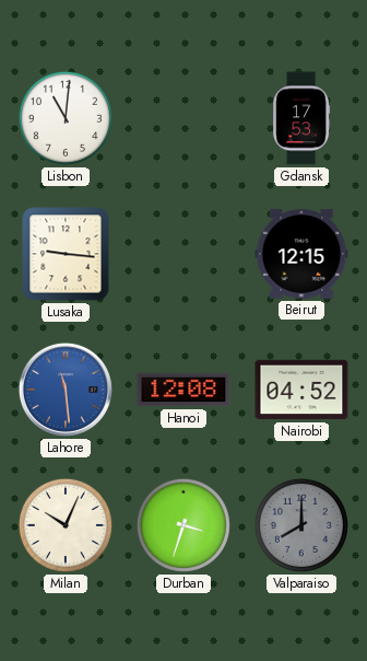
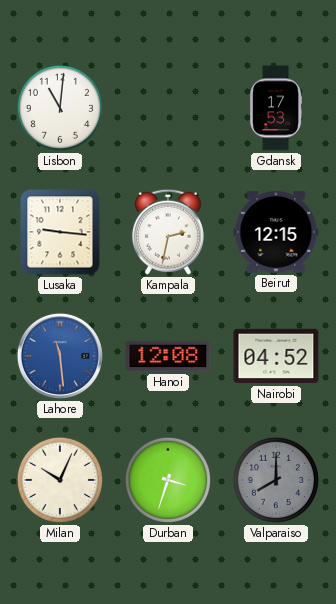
Kampala: none -> 2:32
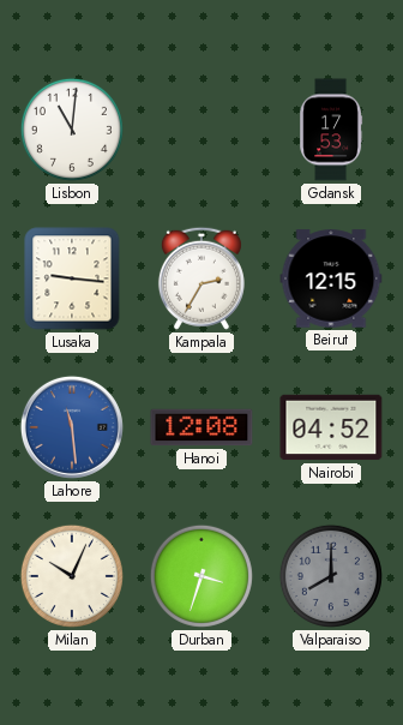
Kampala: 2:32 -> 2:35
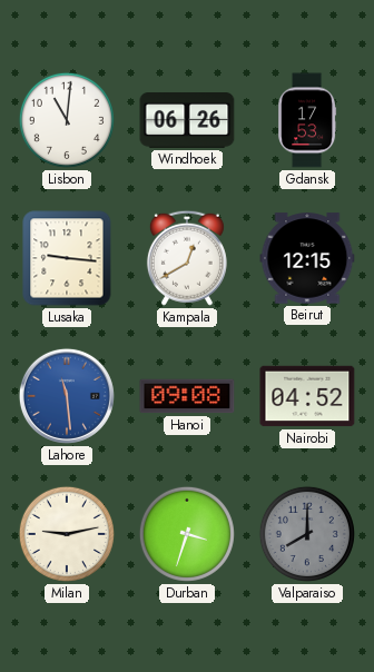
Windhoek: none -> 06:26
Kampala: 2:35 -> 12:40
Hanoi: 12:08 -> 09:08
Milan: 10:04 -> 9:13
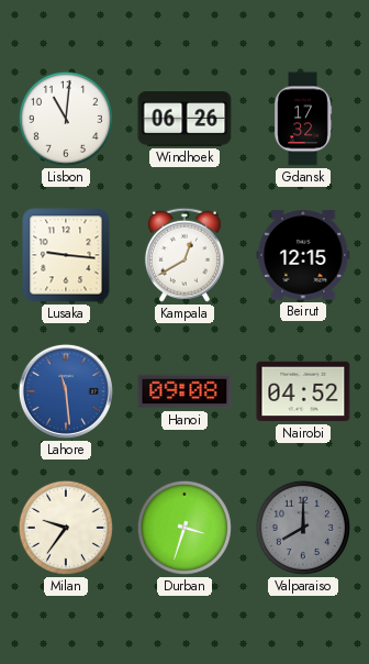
Gdansk: 17:53 -> 17:32
Milan: 9:13 -> 9:36
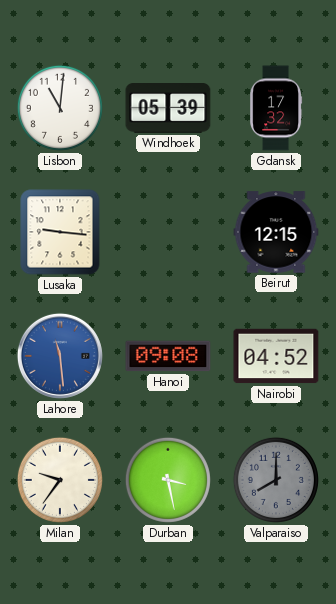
Windhoek: 06:26 -> 05:39
Kampala: 12:40 -> none
Durban: 3:33 -> 3:28
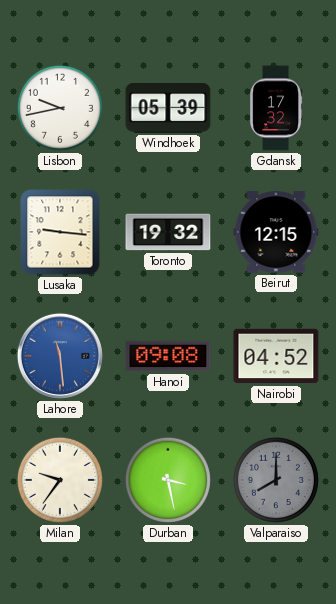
Lisbon: 11:01 -> 9:43
Toronto: none -> 19:32
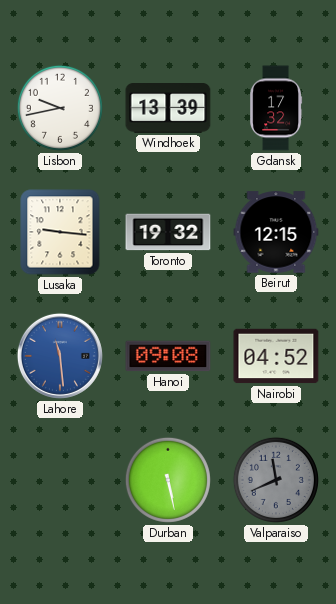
Windhoek: 05:39 -> 13:39
Milan: 9:36 -> none
Durban: 3:28 -> 5:28
Valparaiso: 8:00 -> 11:41
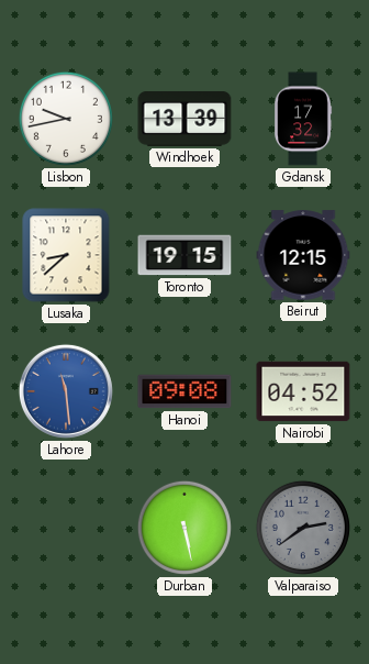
Lusaka: 9:16 -> 8:38
Toronto: 19:32 -> 19:15
Valparaiso: 11:41 -> 2:39
